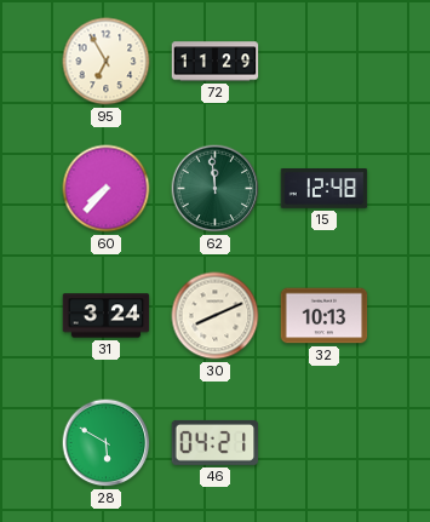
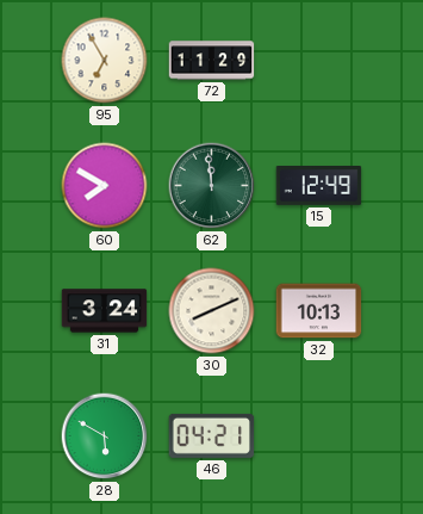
60: 7:37 -> 7:50
15: 12:48 -> 12:49
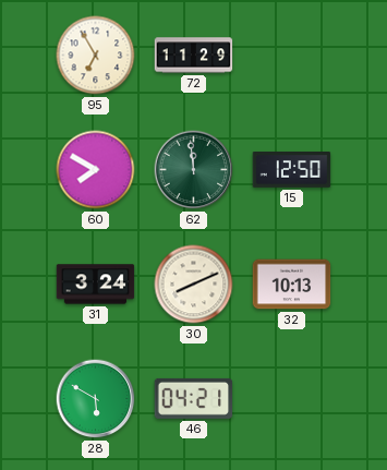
15: 12:49 -> 12:50
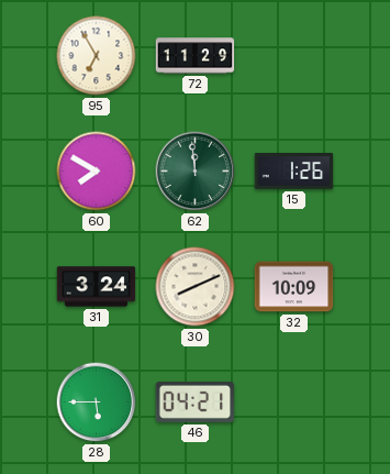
15: 12:50 -> 1:26
32: 10:13 -> 10:09
28: 5:50 -> 5:45
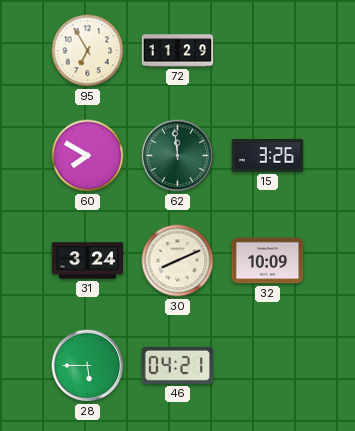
15: 1:26 -> 3:26
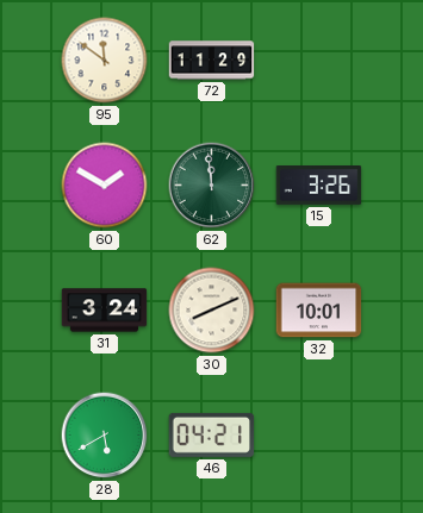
95: 6:55 -> 11:51
60: 7:50 -> 1:50
32: 10:09 -> 10:01
28: 5:45 -> 5:40
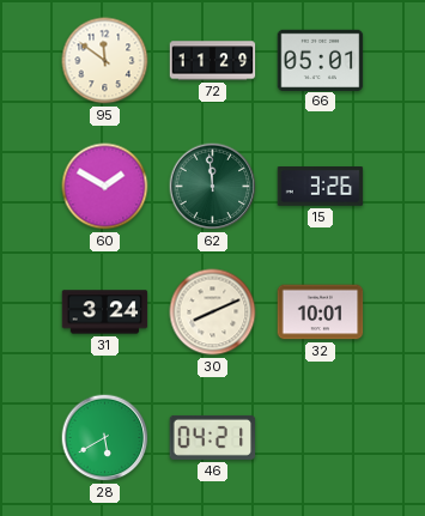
66: none -> 05:01
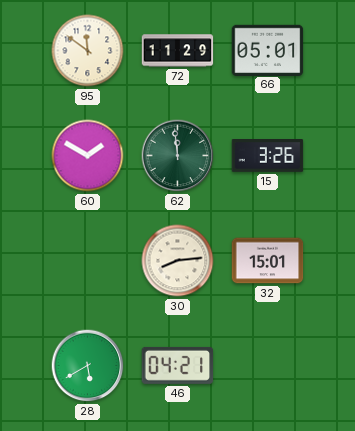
31: 3:24 -> none
30: 8:11 -> 8:14
32: 10:01 -> 15:01
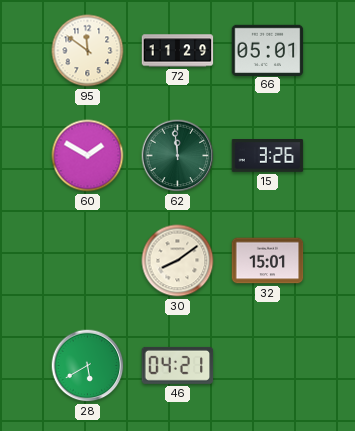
30: 8:14 -> 8:09
